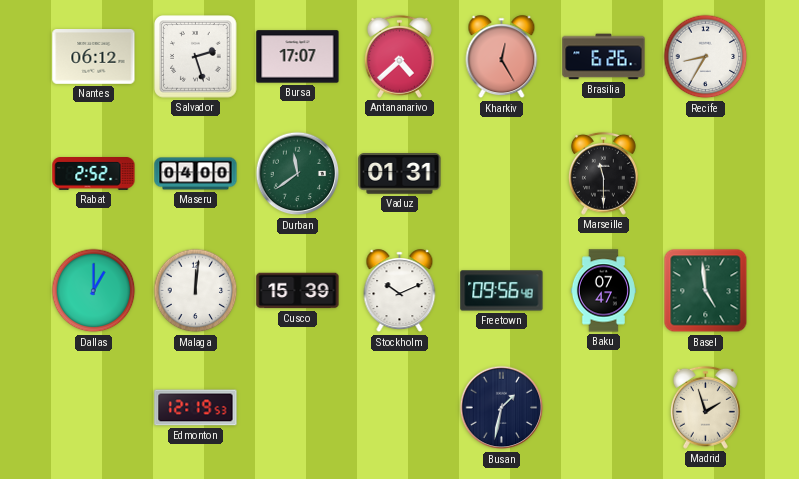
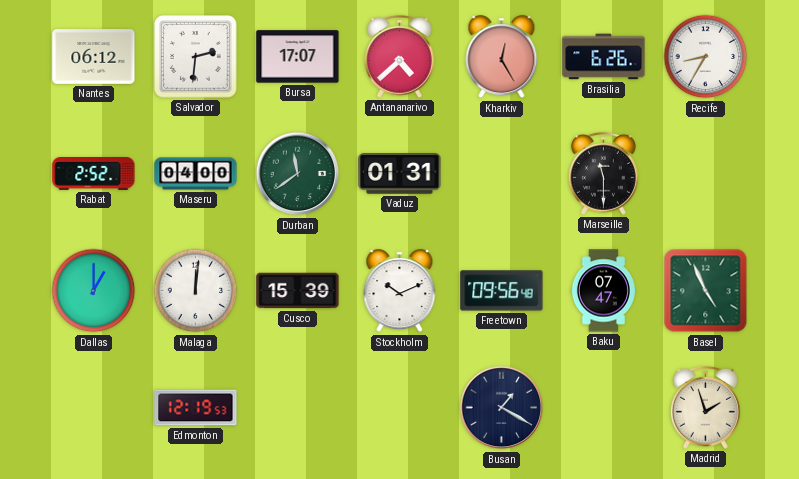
Salvador: 2:27 -> 2:31
Basel: 4:59 -> 4:56
Busan: 1:32 -> 1:20
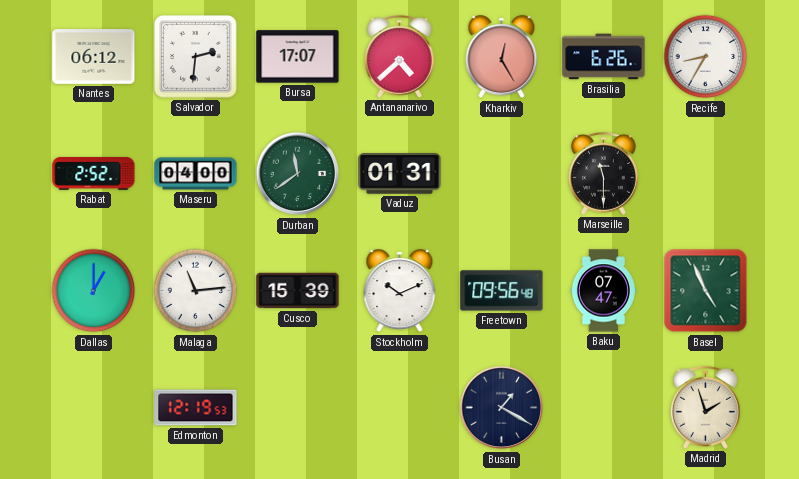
Malaga: 12:01 -> 11:14
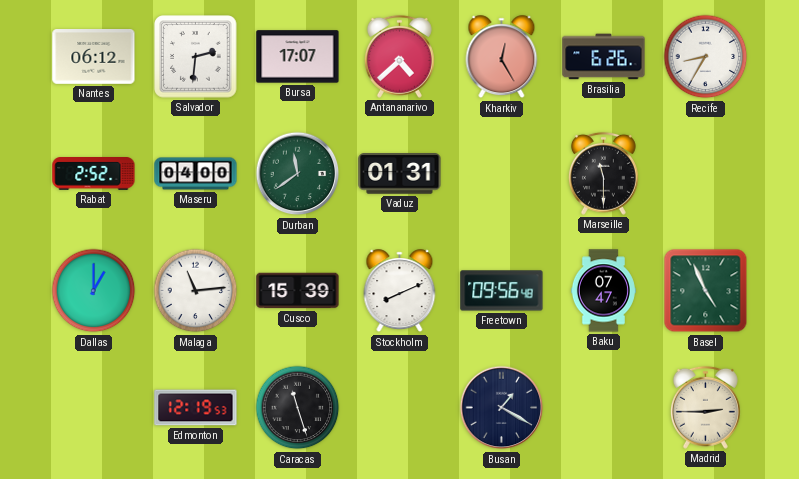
Stockholm: 10:11 -> 8:11
Caracas: none -> 11:27
Madrid: 1:57 -> 2:45
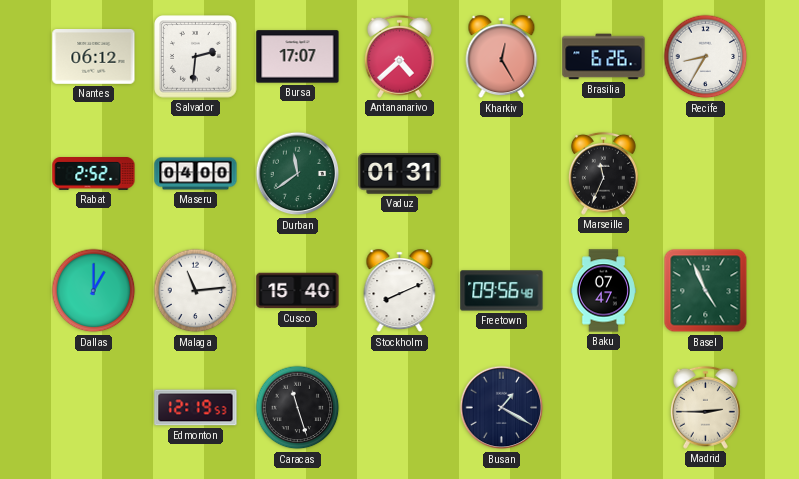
Marseille: 11:30 -> 11:34
Cusco: 15:39 -> 15:40
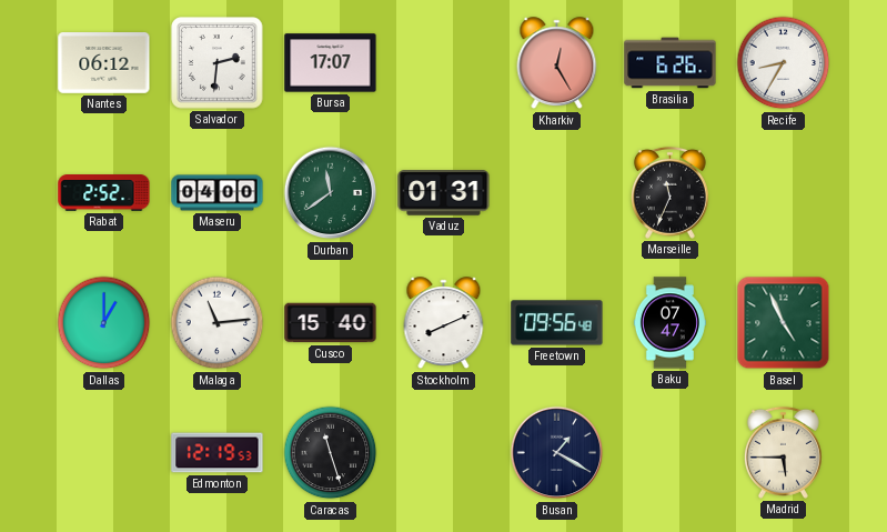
Antananarivo: 4:38 -> none
Madrid: 2:45 -> 5:45
